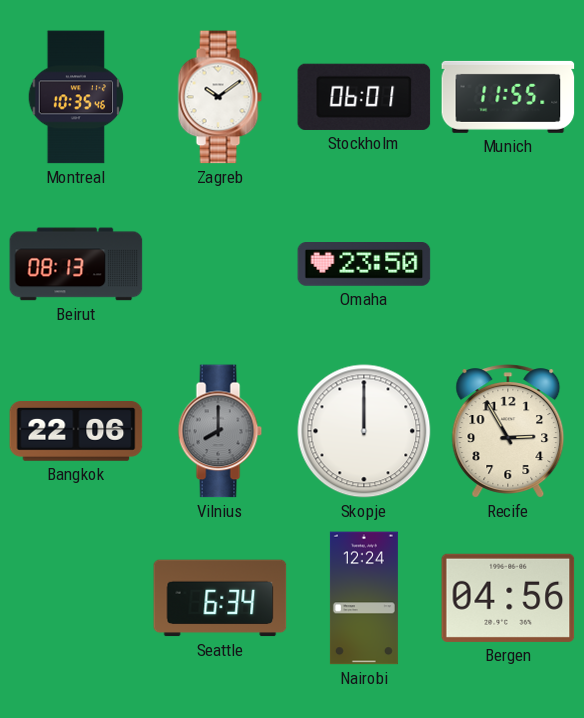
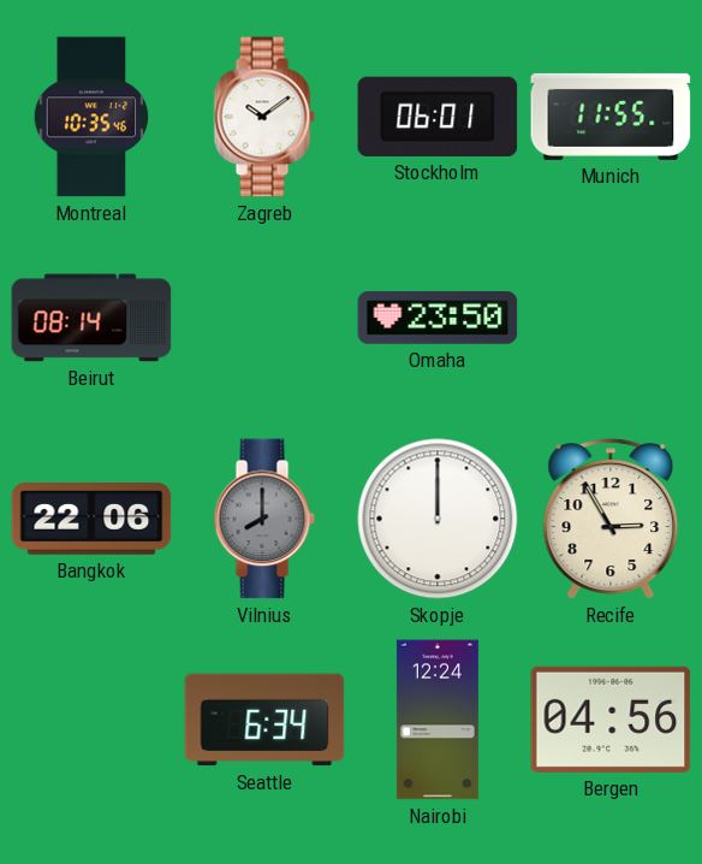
Beirut: 08:13 -> 08:14
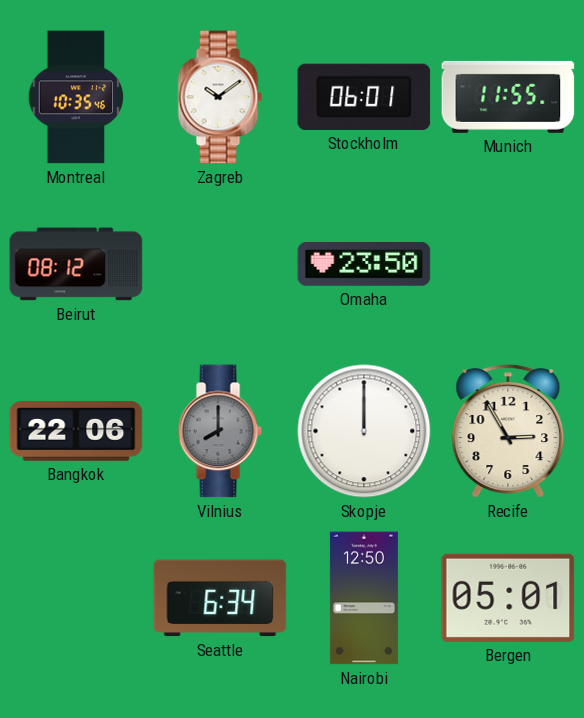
Beirut: 08:14 -> 08:12
Nairobi: 12:24 -> 12:50
Bergen: 04:56 -> 05:01
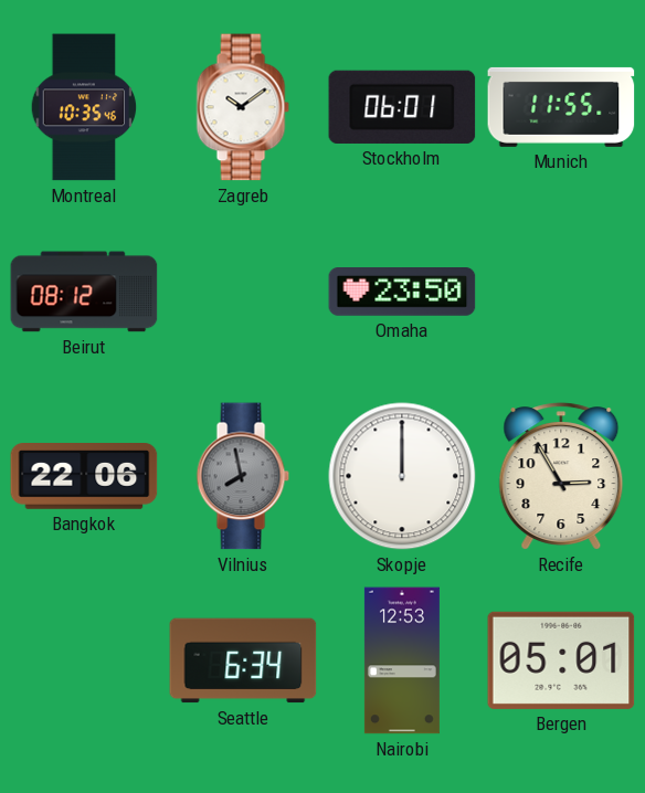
Vilnius: 8:00 -> 7:58
Nairobi: 12:50 -> 12:53
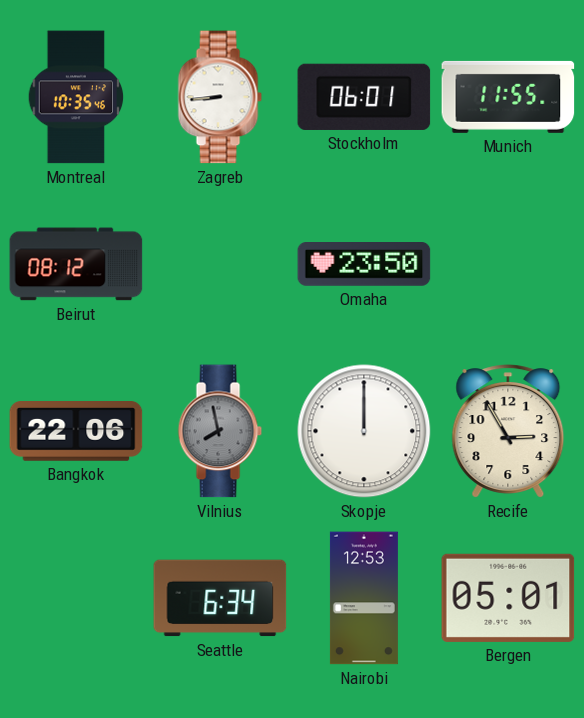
Zagreb: 10:09 -> 8:44
